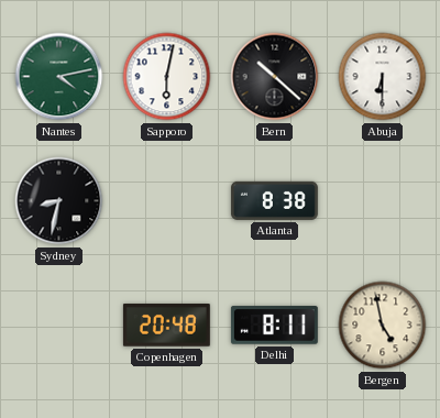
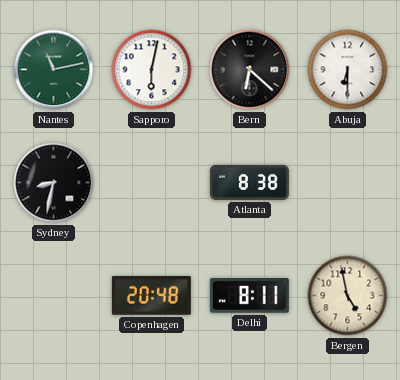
Nantes: 4:13 -> 11:13
Bern: 10:22 -> 6:22
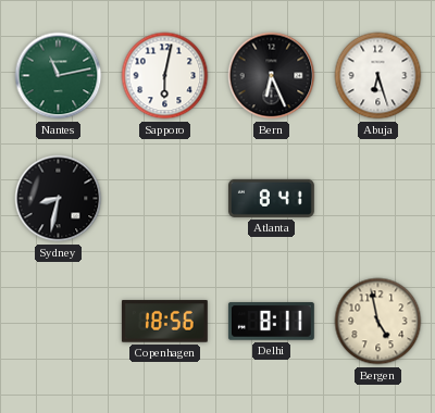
Bern: 6:22 -> 6:26
Abuja: 6:30 -> 6:27
Atlanta: 8:38 -> 8:41
Copenhagen: 20:48 -> 18:56
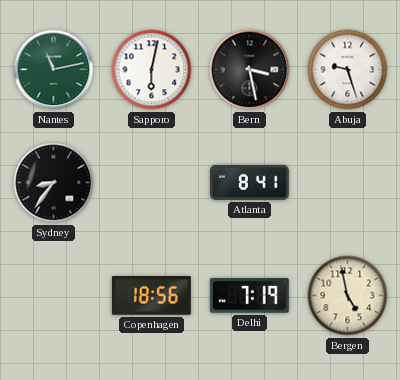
Bern: 6:26 -> 3:28
Abuja: 6:27 -> 9:27
Sydney: 8:32 -> 8:36
Delhi: 8:11 -> 7:19
